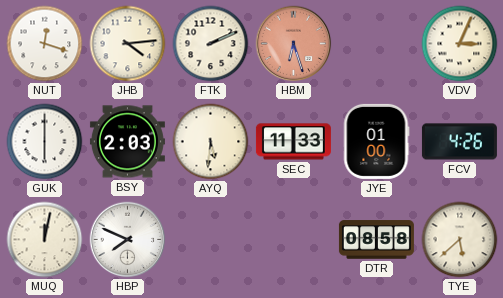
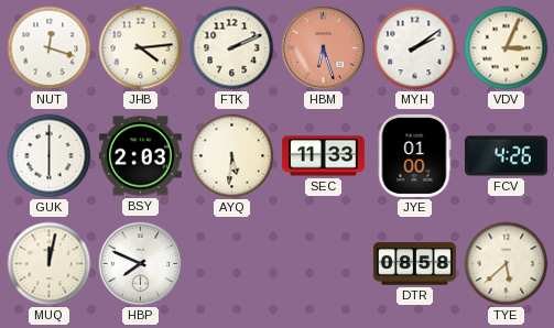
MYH: none -> 2:09
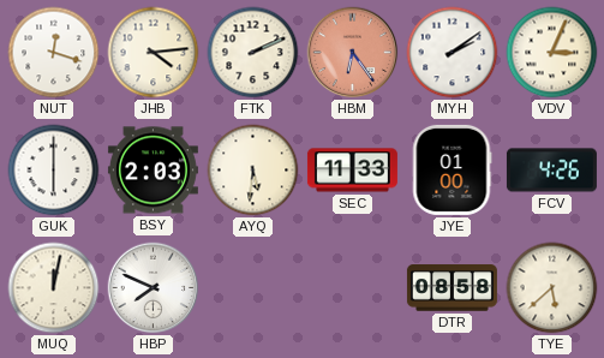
HBM: 6:27 -> 6:24
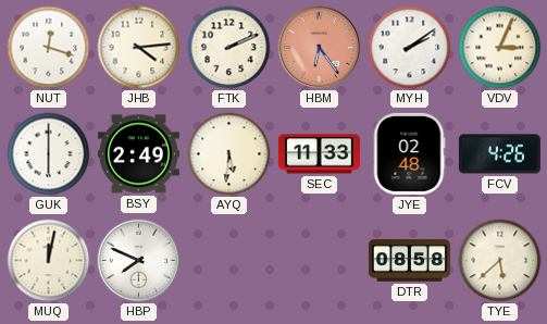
BSY: 2:03 -> 2:49
JYE: 01:00 -> 02:48
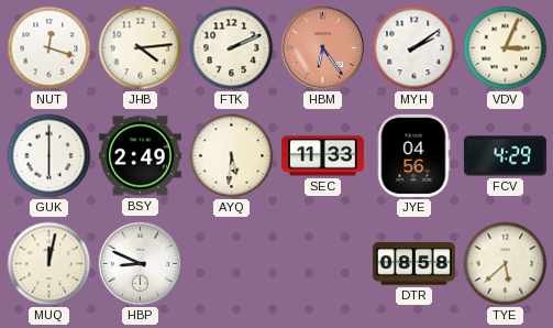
JYE: 02:48 -> 04:56
FCV: 4:26 -> 4:29
HBP: 7:49 -> 8:49
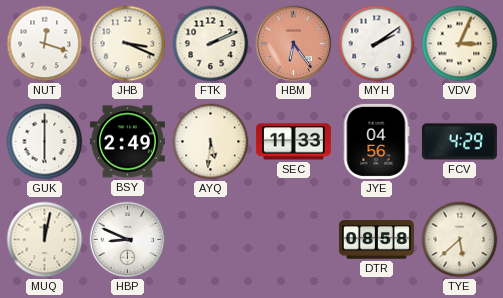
JHB: 4:14 -> 3:19
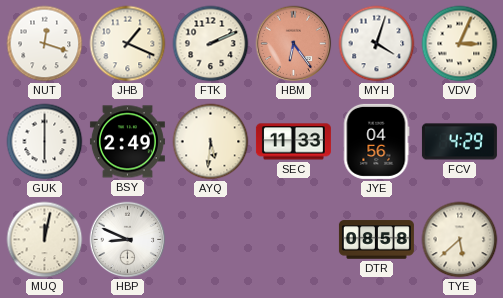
JHB: 3:19 -> 1:19
MYH: 2:09 -> 4:03
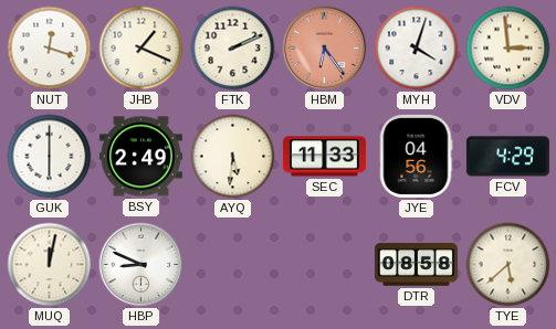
VDV: 3:04 -> 2:59
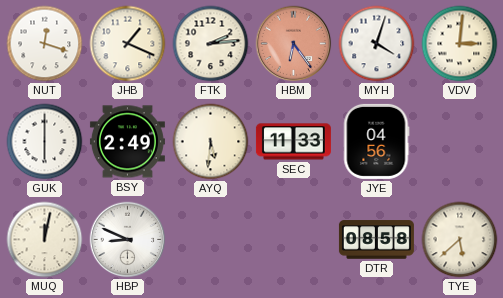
FTK: 2:11 -> 2:14
VDV: 2:59 -> 3:01
FCV: 4:29 -> none
